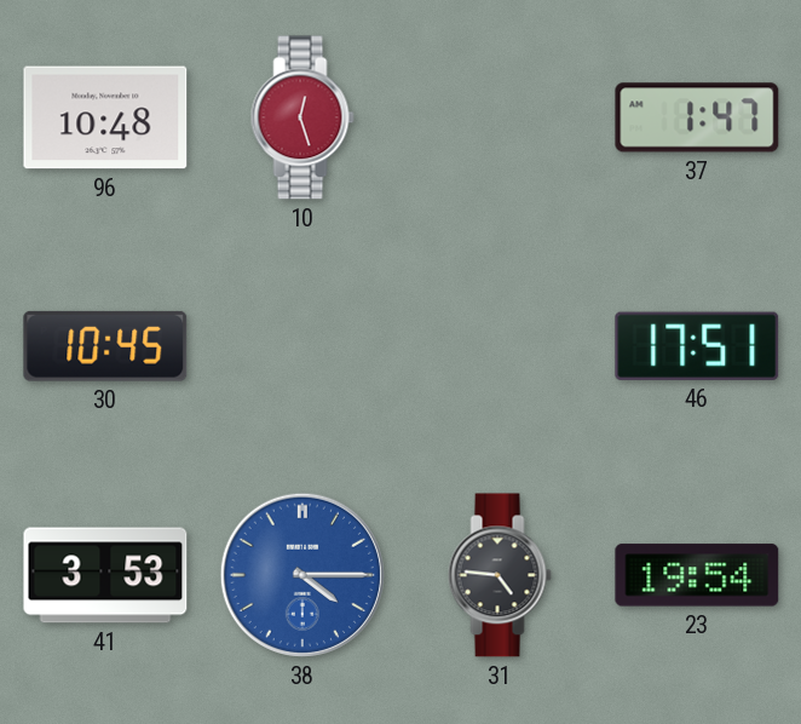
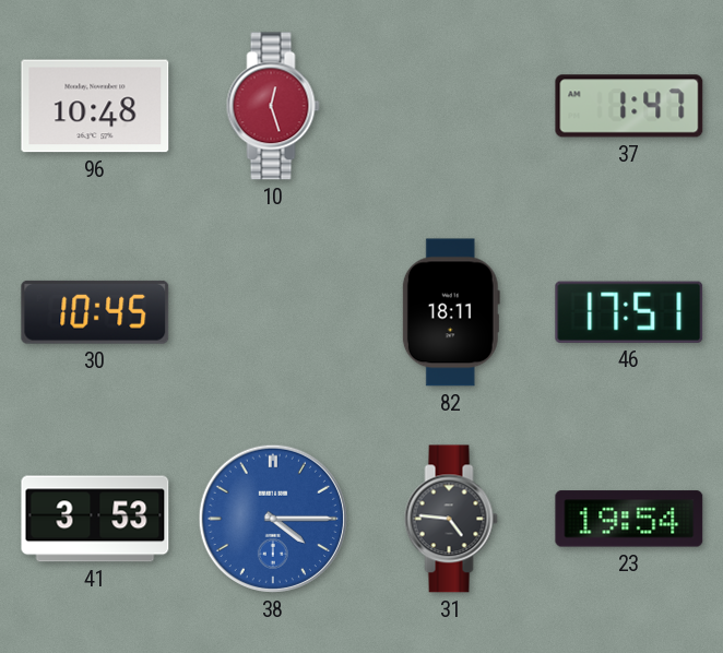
82: none -> 18:11
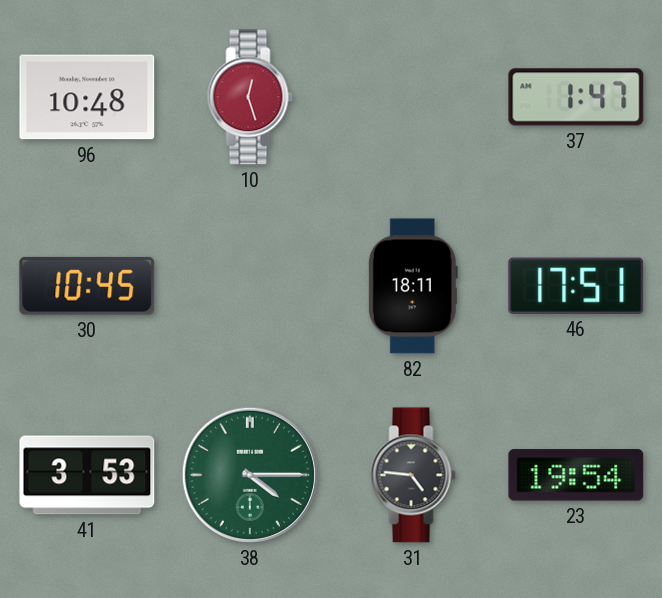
38 dial: blue -> green
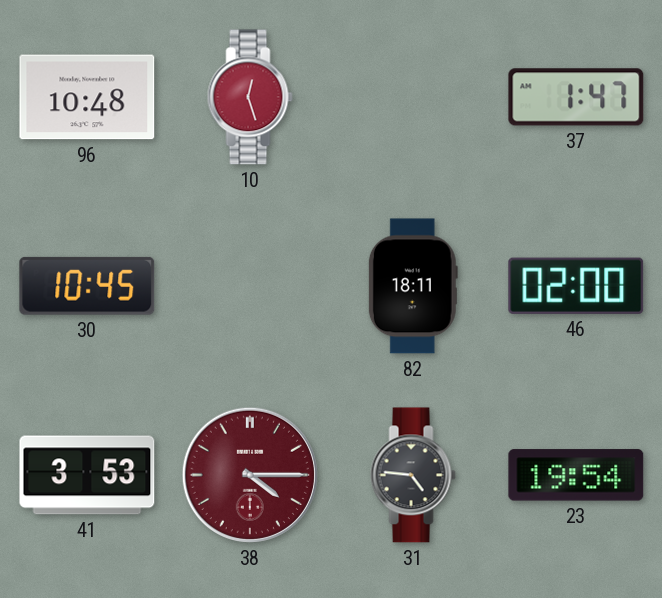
46: 17:51 -> 02:00
38 dial: green -> burgundy
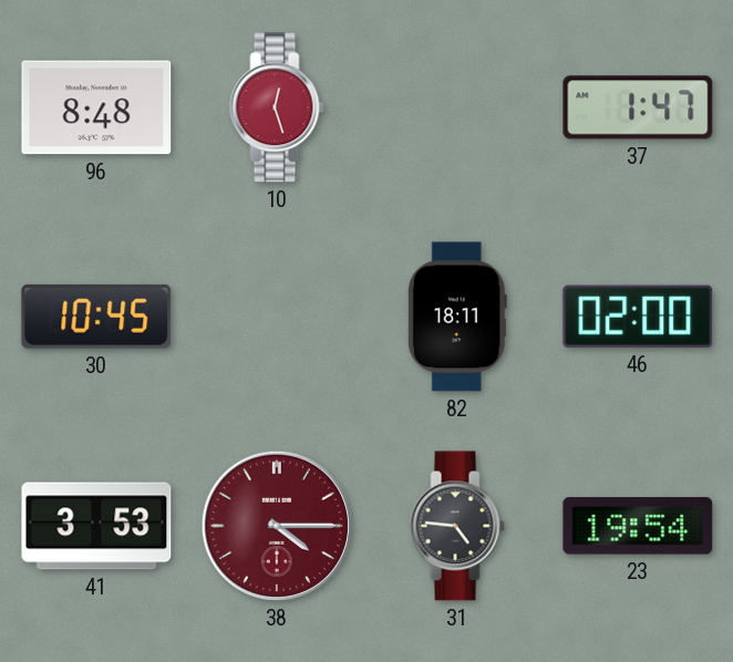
96: 10:48 -> 8:48
